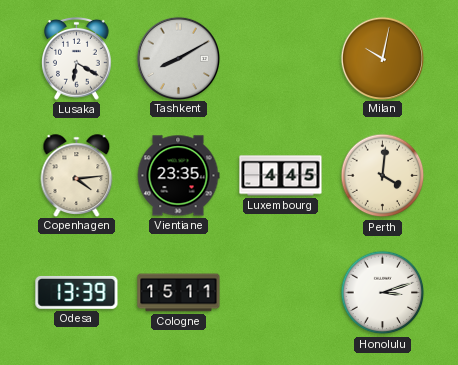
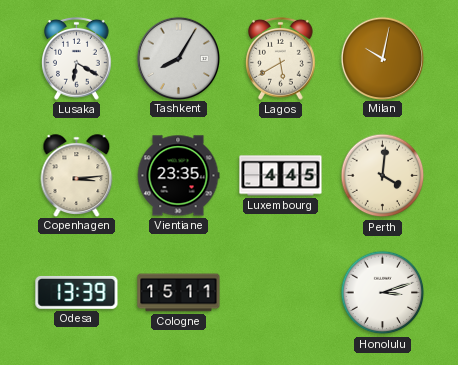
Tashkent: 8:10 -> 8:05
Lagos: none -> 5:40
Copenhagen: 4:14 -> 3:14
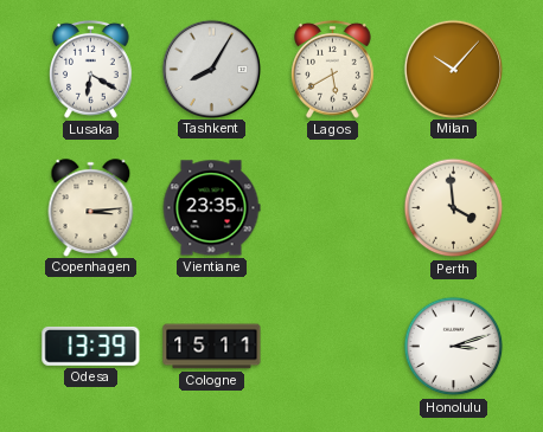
Milan: 10:02 -> 10:07
Luxembourg: 4:45 -> none
Perth: 4:01 -> 3:59
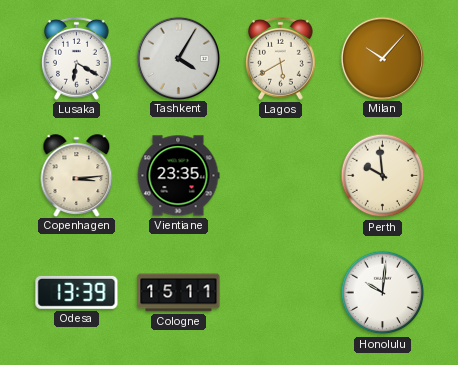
Tashkent: 8:05 -> 4:05
Perth: 3:59 -> 9:59
Honolulu: 3:12 -> 10:01
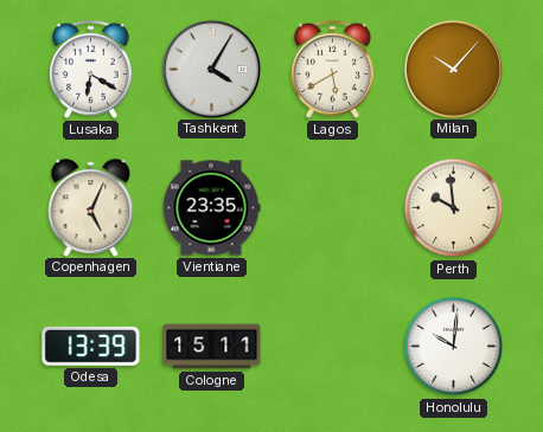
Copenhagen: 3:14 -> 5:04
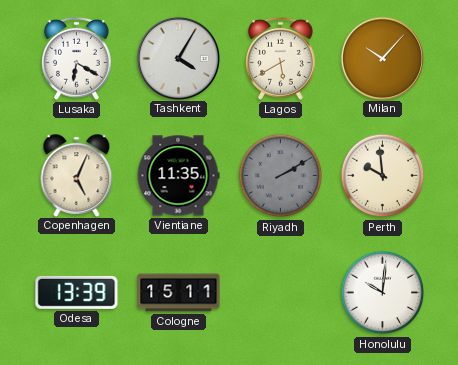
Vientiane: 23:35 -> 11:35
Riyadh: none -> 2:10
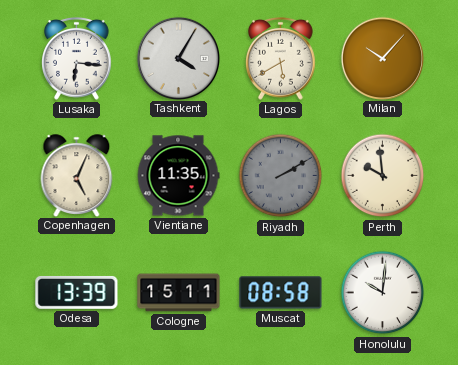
Lusaka: 6:20 -> 6:16
Muscat: none -> 08:58
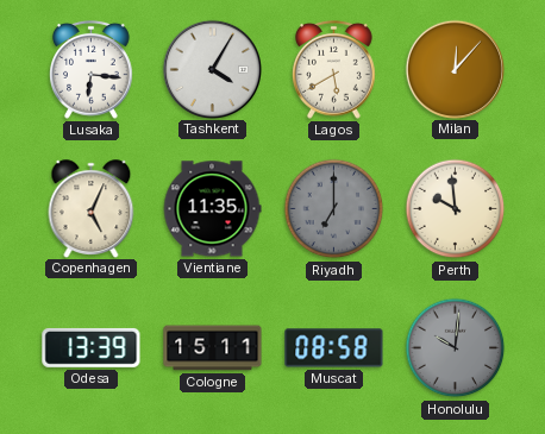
Milan: 10:07 -> 12:07
Riyadh: 2:10 -> 7:00
Honolulu dial: white -> grey
